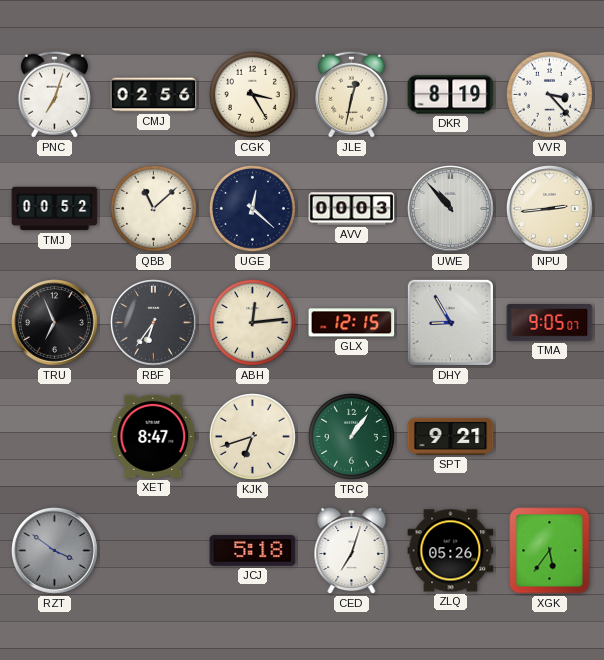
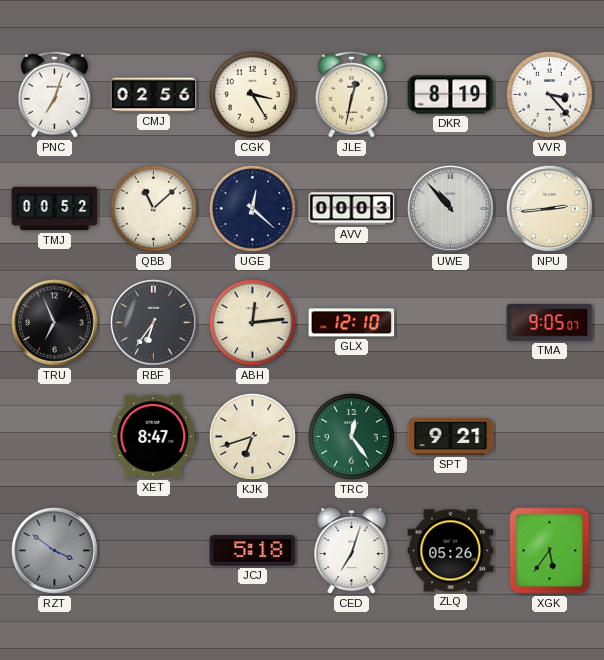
GLX: 12:15 -> 12:10
DHY: 8:55 -> none
TRC: 1:06 -> 12:24
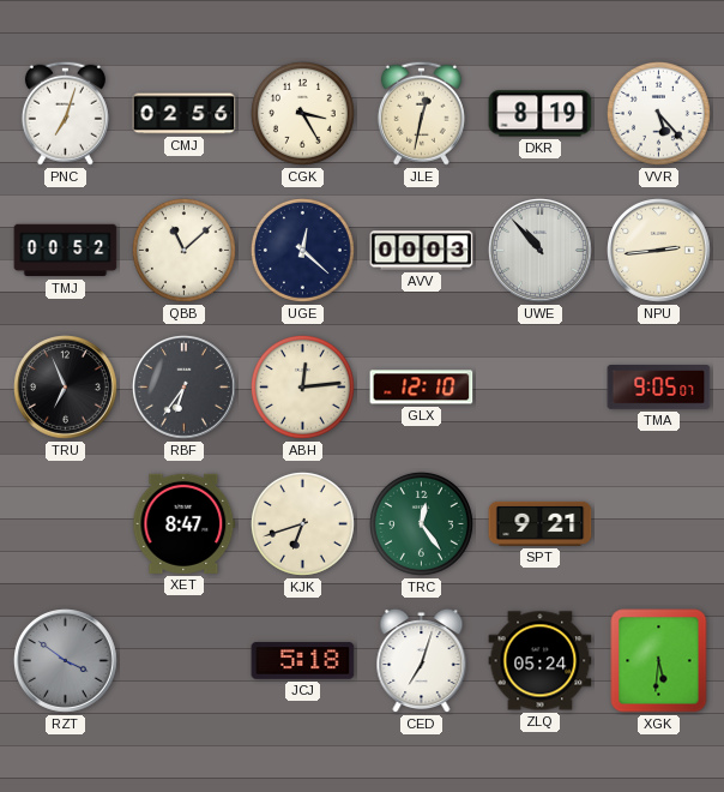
VVR: 3:23 -> 5:23
ZLQ: 05:26 -> 05:24
XGK: 5:36 -> 5:31
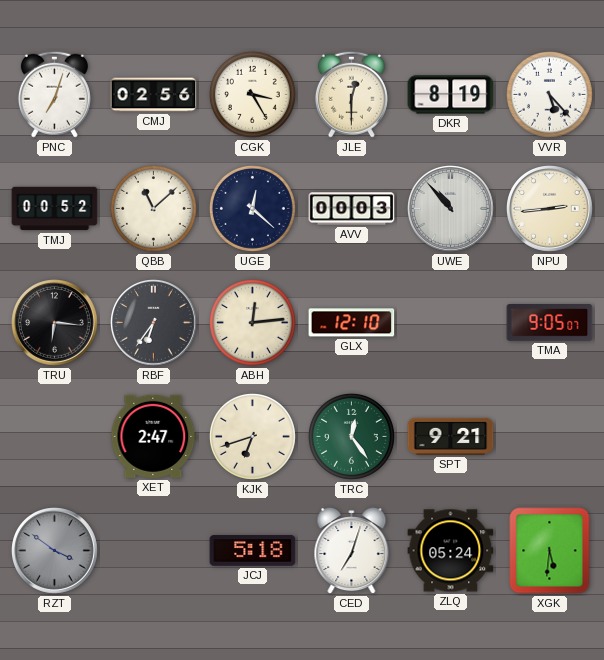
JLE: 12:32 -> 12:30
TRU: 6:56 -> 6:16
XET: 8:47 -> 2:47
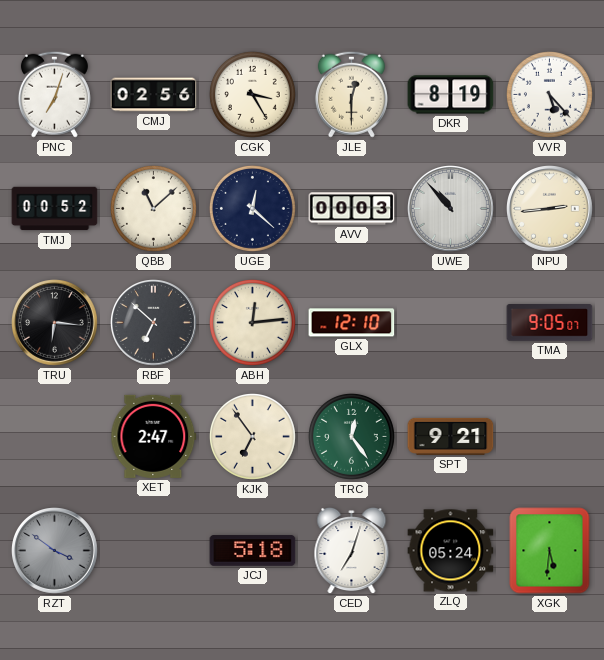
RBF: 6:36 -> 6:52
KJK: 6:42 -> 6:54
